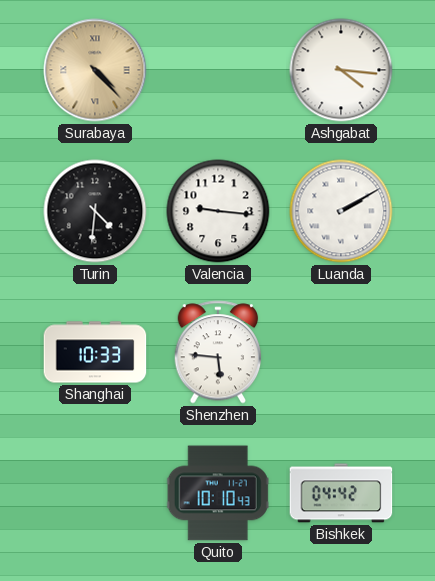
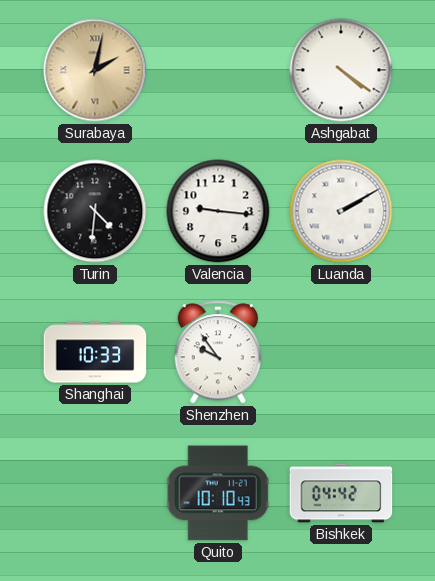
Surabaya: 4:23 -> 2:02
Ashgabat: 4:16 -> 4:21
Shenzhen: 5:46 -> 9:54
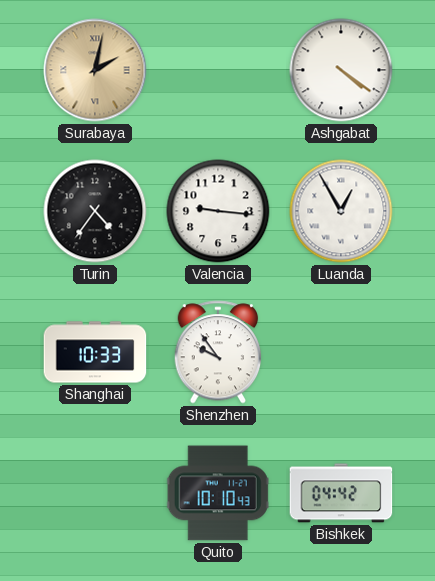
Turin: 4:31 -> 4:36
Luanda: 2:10 -> 12:55
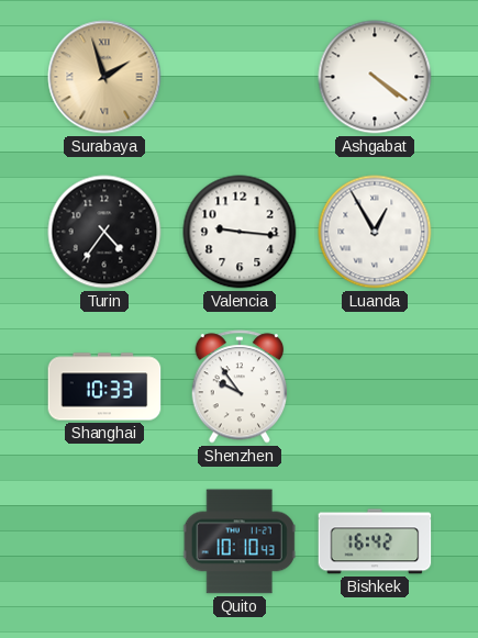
Surabaya: 2:02 -> 1:57
Bishkek: 04:42 -> 16:42
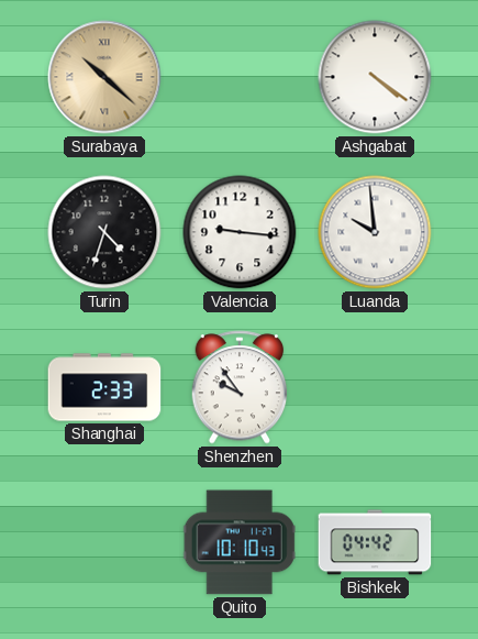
Surabaya: 1:57 -> 10:22
Turin: 4:36 -> 4:33
Luanda: 12:55 -> 9:59
Shanghai: 10:33 -> 2:33
Bishkek: 16:42 -> 04:42
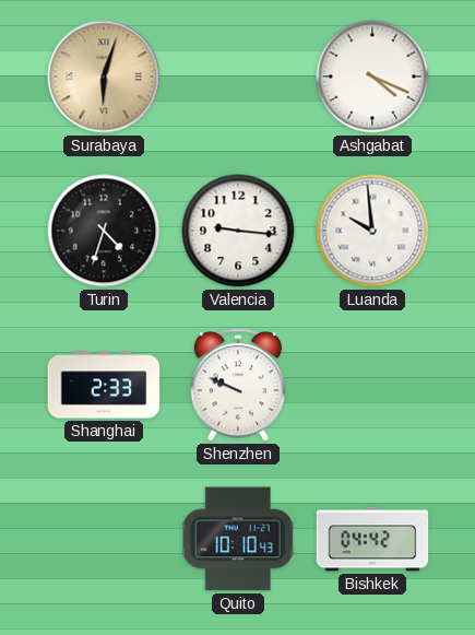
Surabaya: 10:22 -> 6:03
Ashgabat: 4:21 -> 4:19
Shenzhen: 9:54 -> 9:49
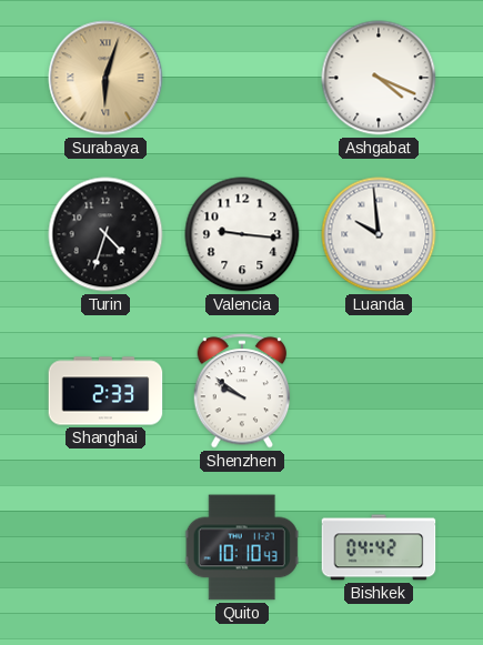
Shenzhen: 9:49 -> 9:51
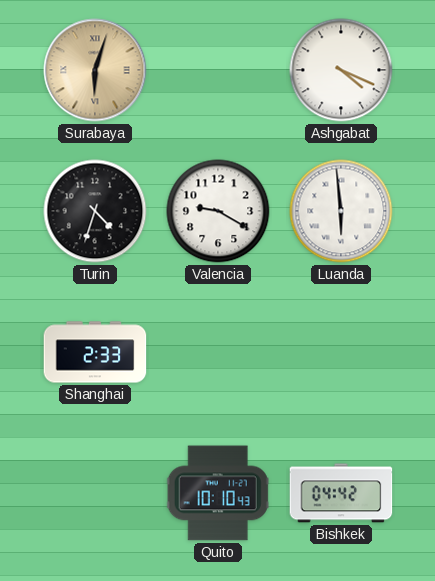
Valencia: 9:16 -> 9:20
Luanda: 9:59 -> 5:59
Shenzhen: 9:51 -> none
